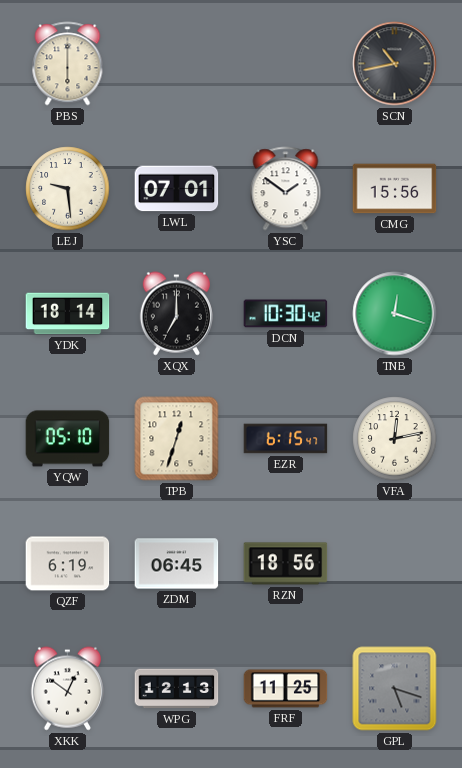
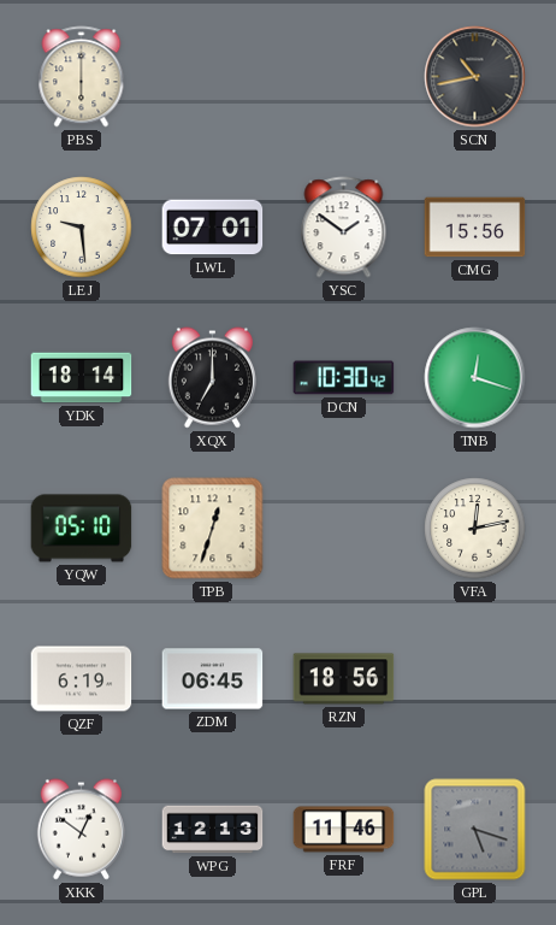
EZR: 6:15 -> none
FRF: 11:25 -> 11:46
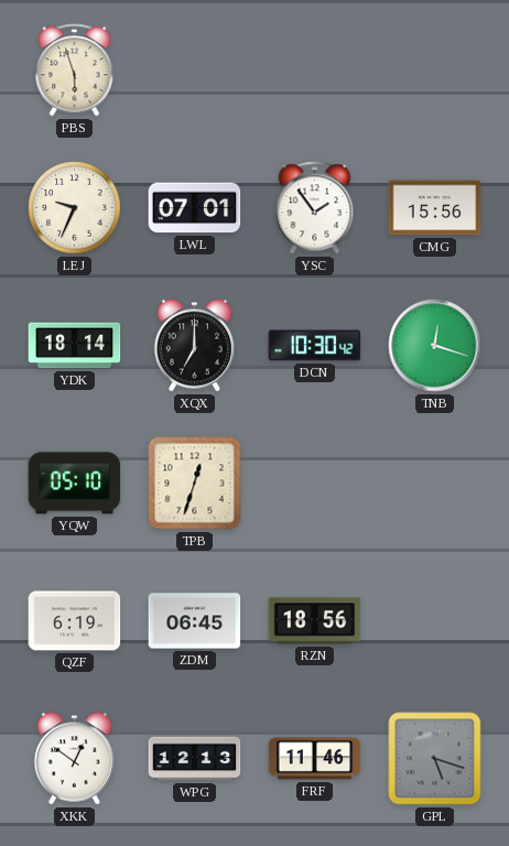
PBS: 6:00 -> 5:57
SCN: 10:43 -> none
LEJ: 9:29 -> 9:34
YSC: 1:51 -> 1:54
VFA: 12:13 -> none
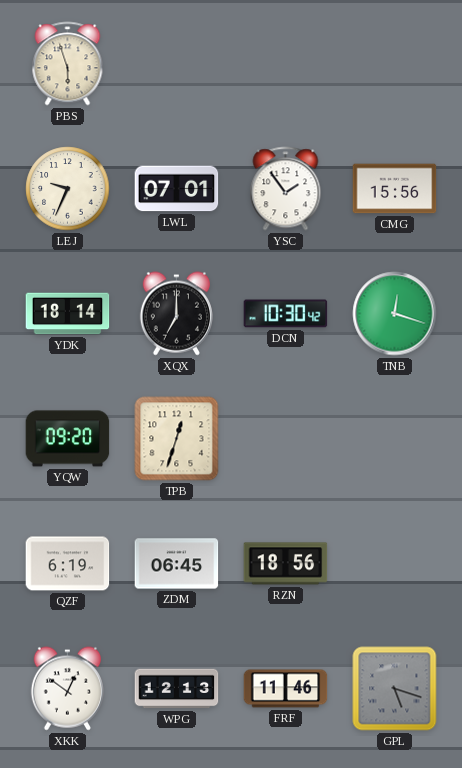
YQW: 05:10 -> 09:20
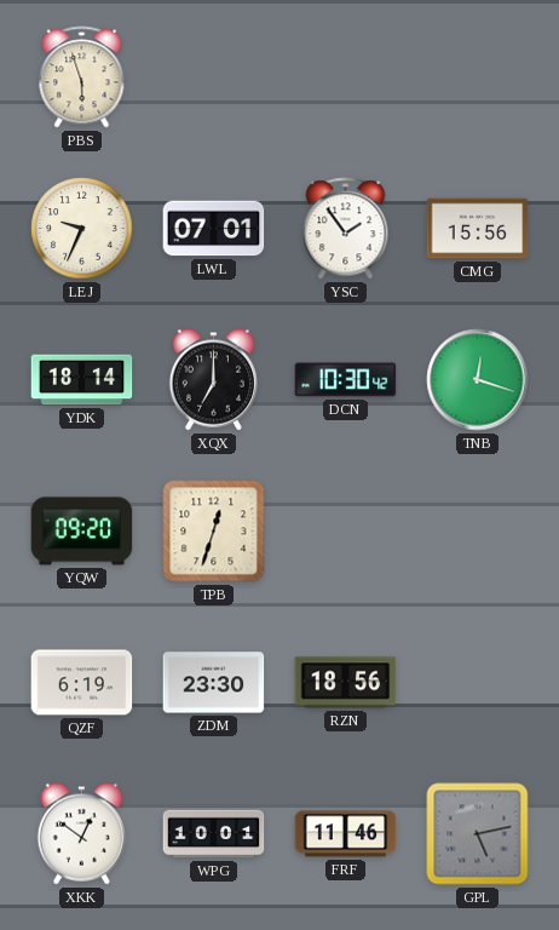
ZDM: 06:45 -> 23:30
WPG: 12:13 -> 10:01
GPL: 5:18 -> 5:13
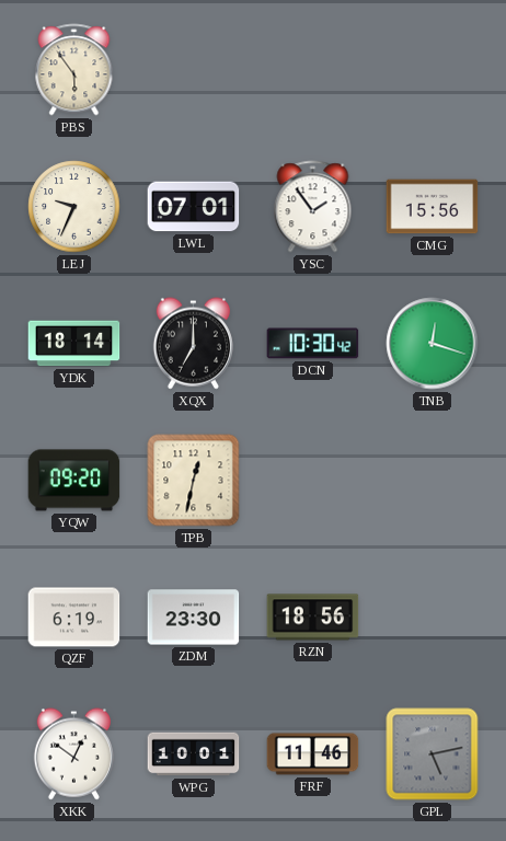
PBS: 5:57 -> 5:54
TPB: 12:33 -> 12:32
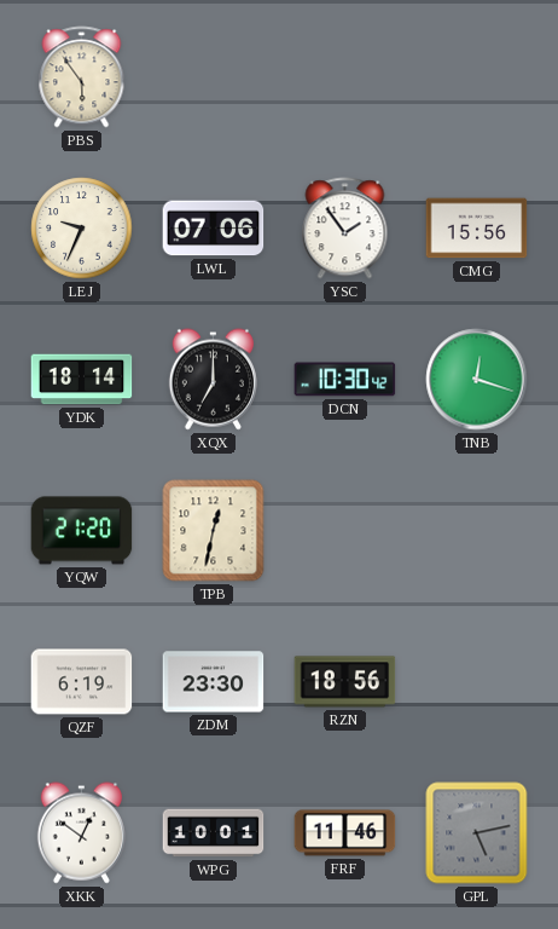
LWL: 07:01 -> 07:06
YQW: 09:20 -> 21:20
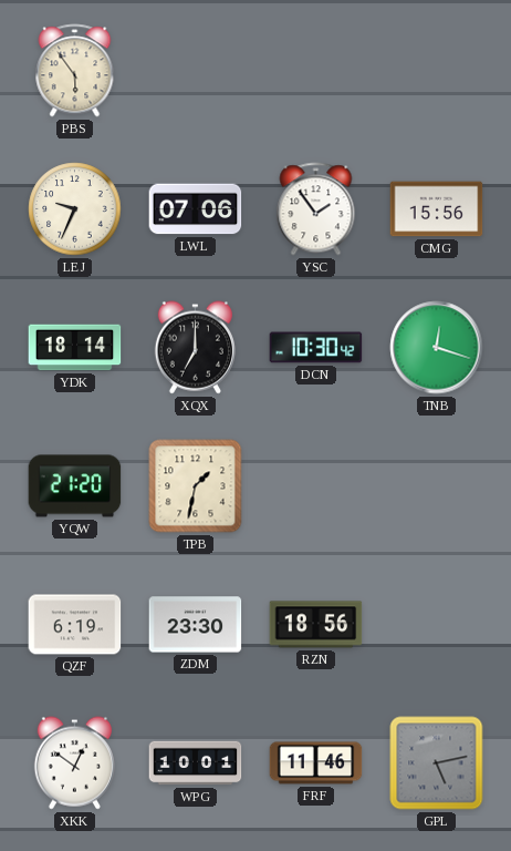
TPB: 12:32 -> 1:32
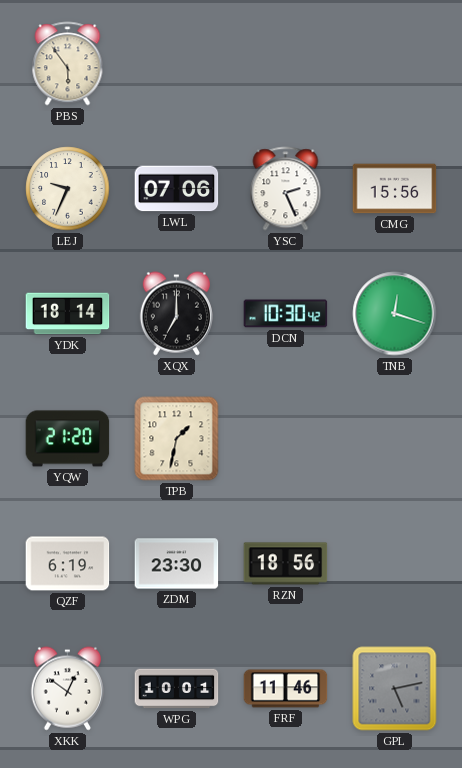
YSC: 1:54 -> 2:26
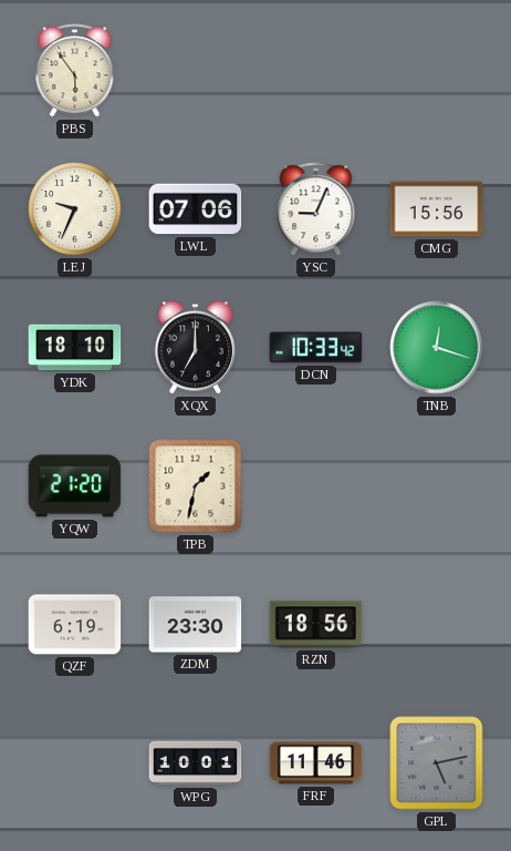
YSC: 2:26 -> 9:04
YDK: 18:14 -> 18:10
DCN: 10:30 -> 10:33
XKK: 12:51 -> none
